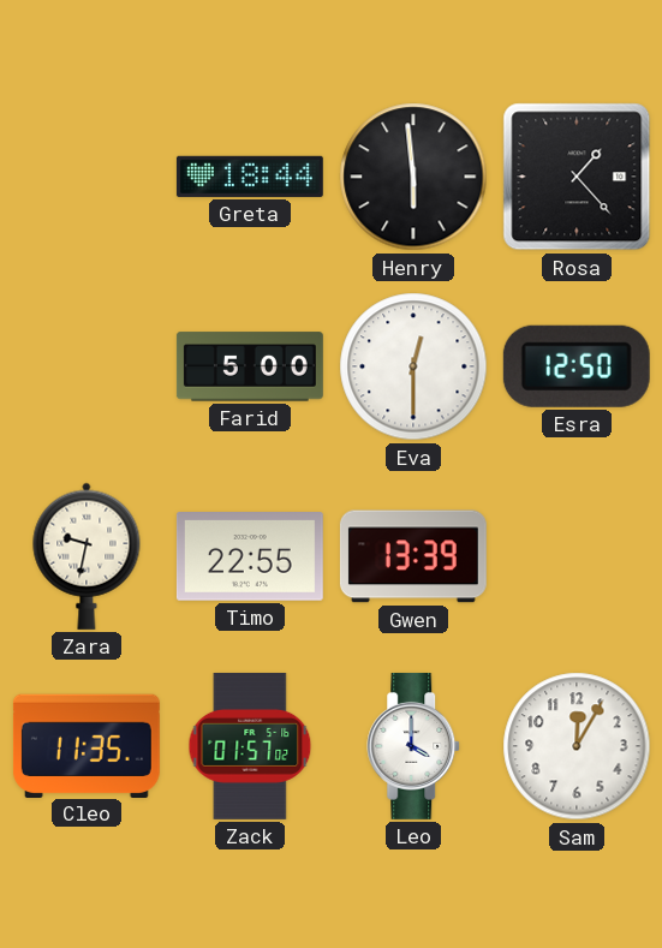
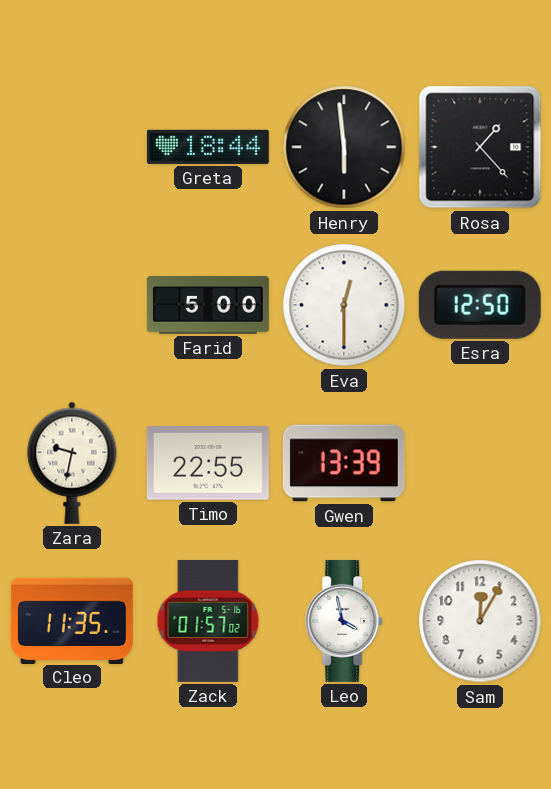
Leo: 4:00 -> 3:58
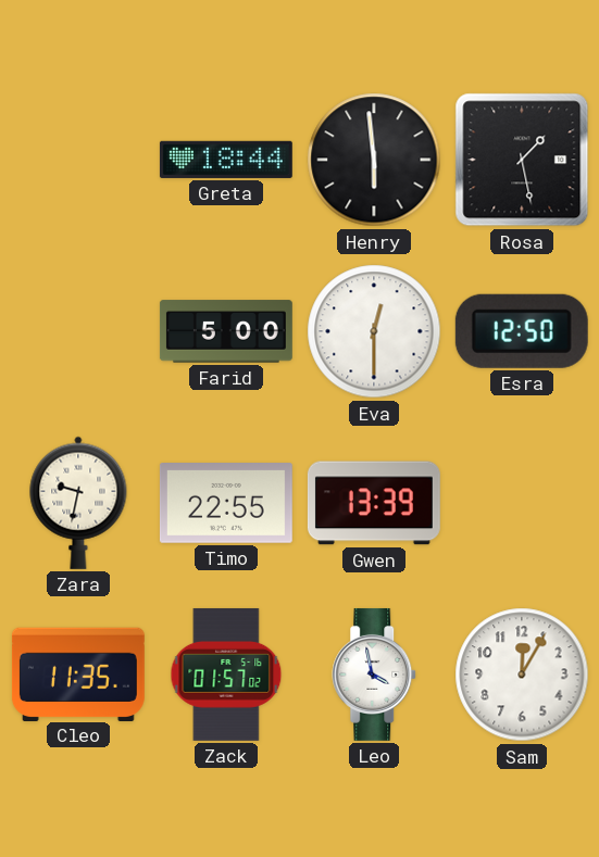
Rosa: 1:23 -> 1:28
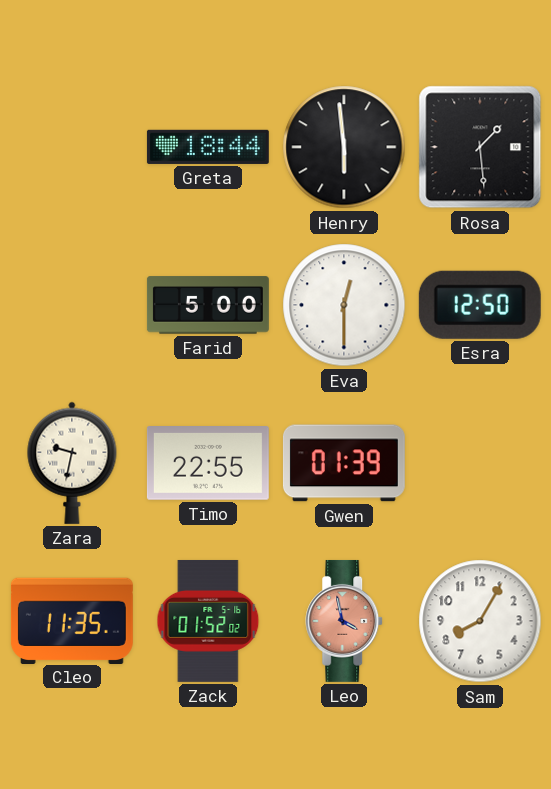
Rosa: 1:28 -> 1:29
Gwen: 13:39 -> 01:39
Zack: 01:57 -> 01:52
Leo dial: white -> salmon
Sam: 12:05 -> 8:05
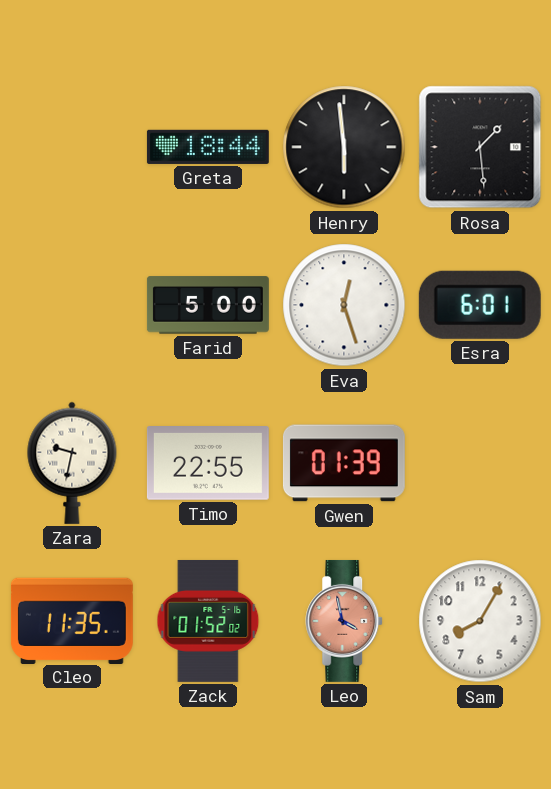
Eva: 12:30 -> 12:27
Esra: 12:50 -> 6:01
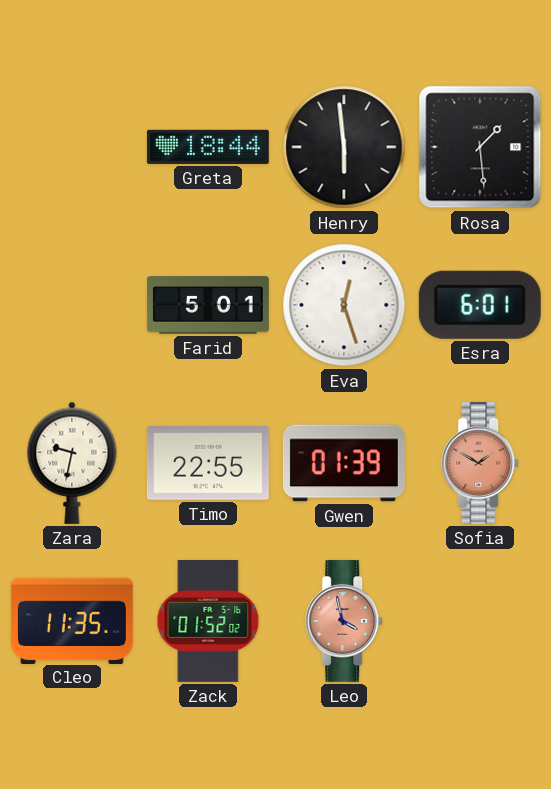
Farid: 5:00 -> 5:01
Sofia: none -> 1:50
Sam: 8:05 -> none
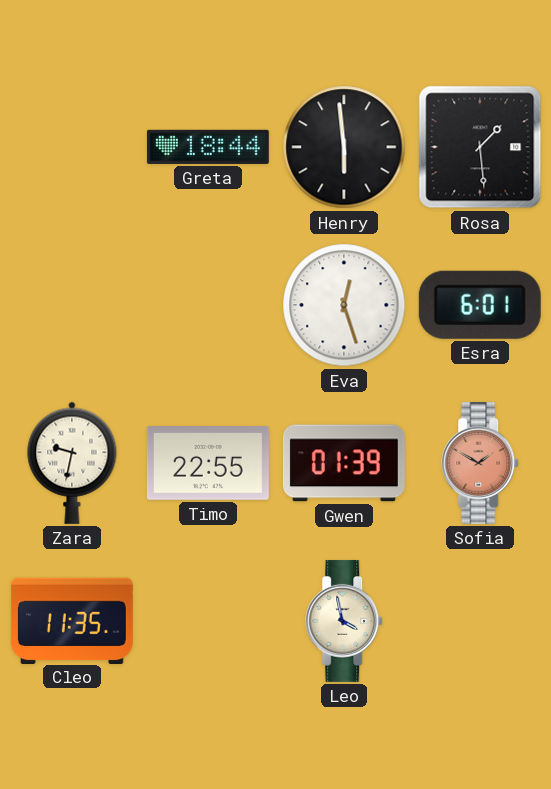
Farid: 5:01 -> none
Zack: 01:52 -> none
Leo dial: salmon -> cream
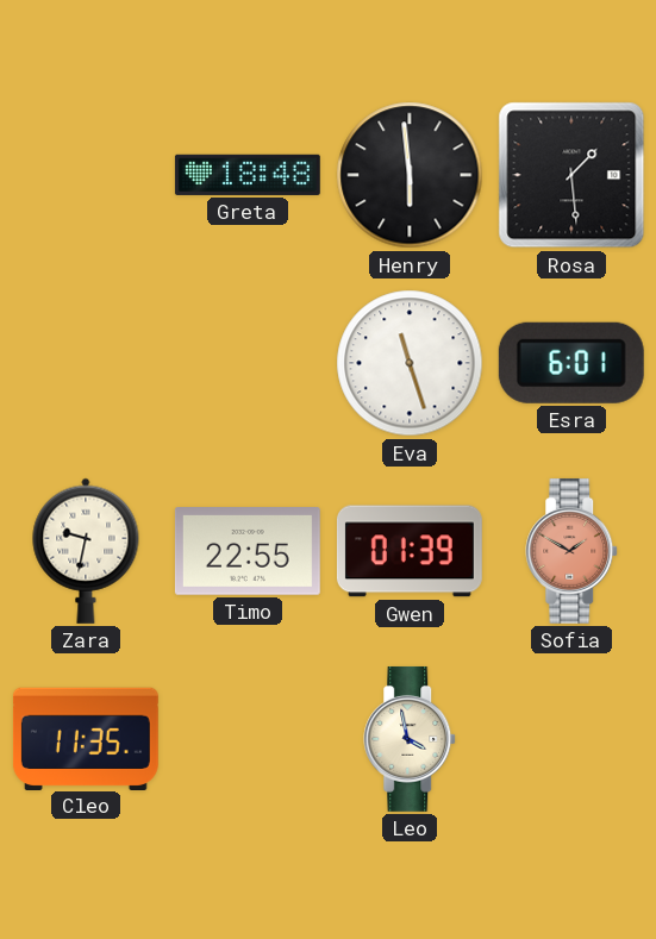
Greta: 18:44 -> 18:48
Eva: 12:27 -> 11:27
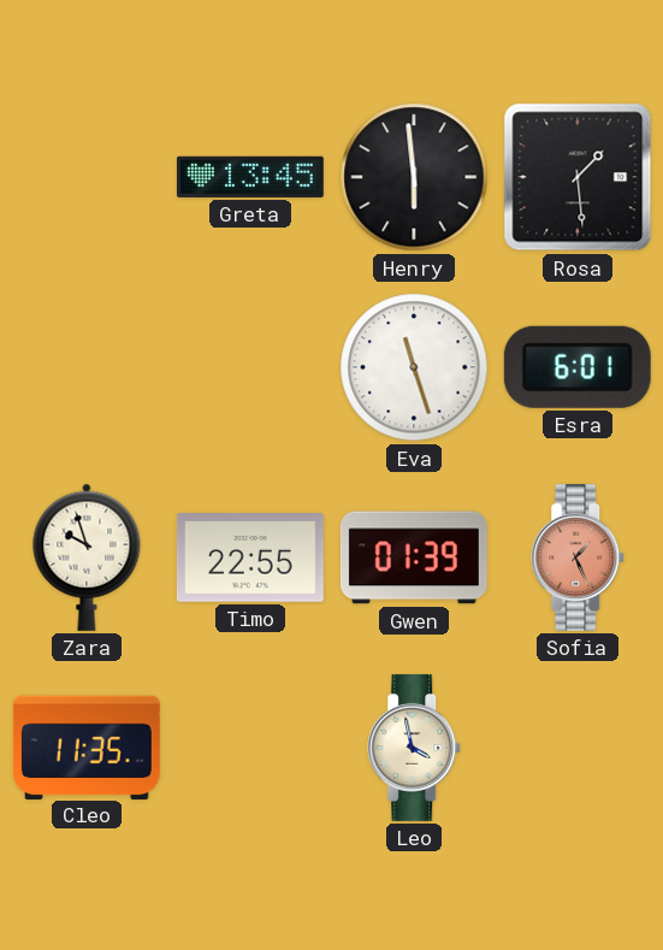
Greta: 18:48 -> 13:45
Zara: 9:32 -> 9:57
Sofia: 1:50 -> 1:26
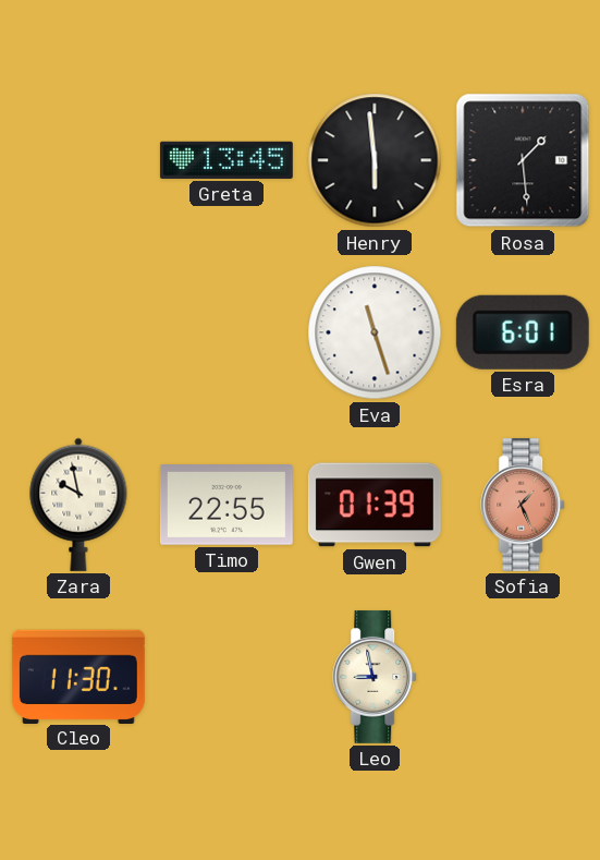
Zara: 9:57 -> 9:58
Cleo: 11:35 -> 11:30
Leo: 3:58 -> 8:58
